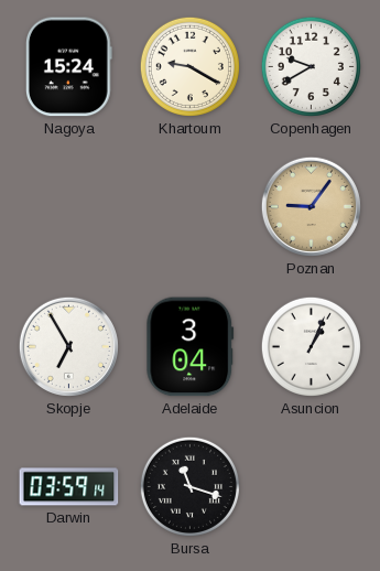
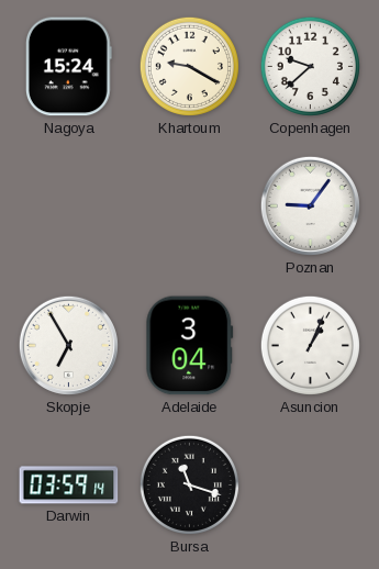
Copenhagen: 9:40 -> 9:38
Poznan dial: champagne -> white
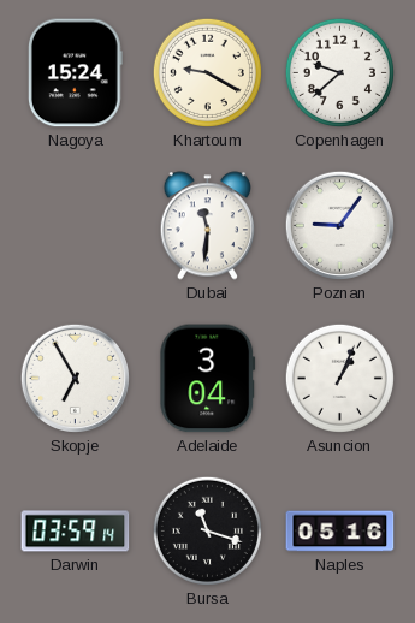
Dubai: none -> 11:31
Naples: none -> 05:16
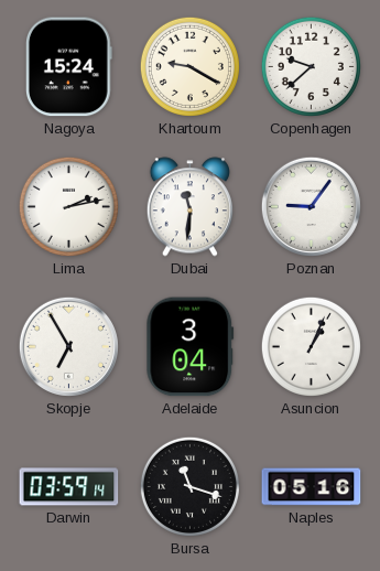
Lima: none -> 2:13
